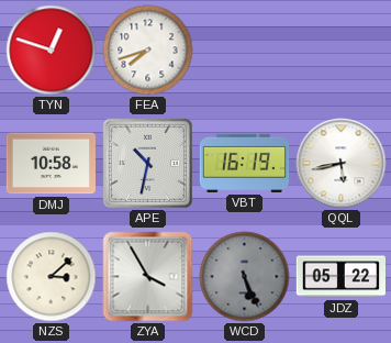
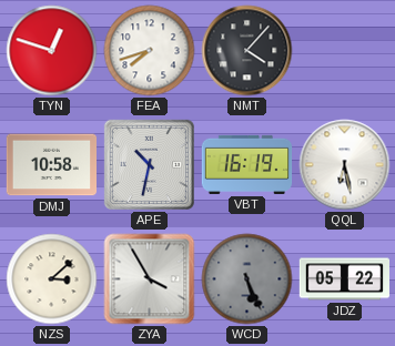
NMT: none -> 4:07
QQL: 5:43 -> 6:28
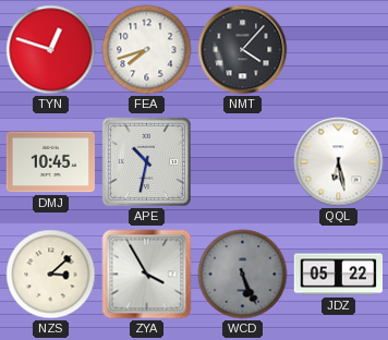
DMJ: 10:58 -> 10:45
VBT: 16:19 -> none
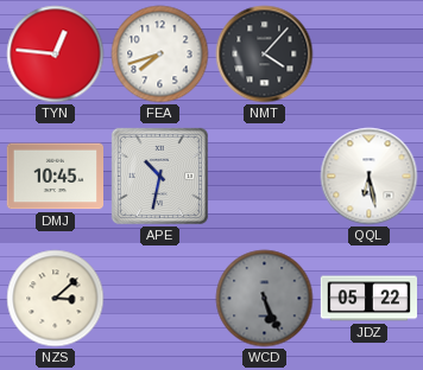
TYN: 12:48 -> 12:46
ZYA: 3:55 -> none
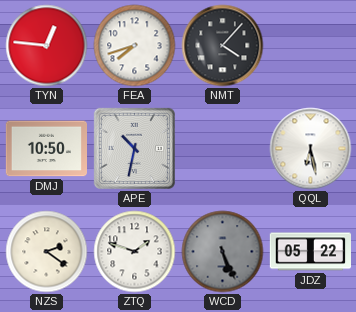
DMJ: 10:45 -> 10:50
NZS: 3:08 -> 2:21
ZTQ: none -> 1:48
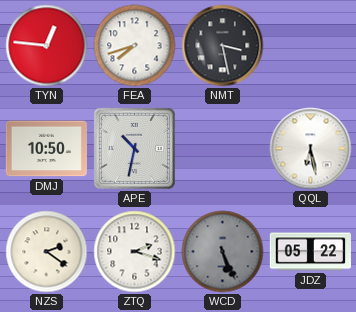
NMT: 4:07 -> 3:28
ZTQ: 1:48 -> 2:18
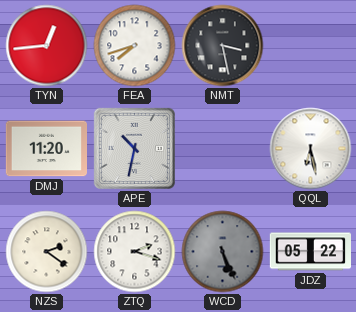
TYN: 12:46 -> 12:44
DMJ: 10:50 -> 11:20
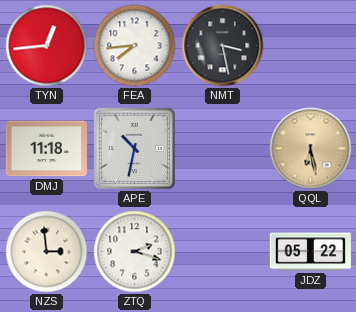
FEA: 7:42 -> 7:44
DMJ: 11:20 -> 11:18
QQL dial: white -> champagne
NZS: 2:21 -> 2:59
WCD: 5:26 -> none
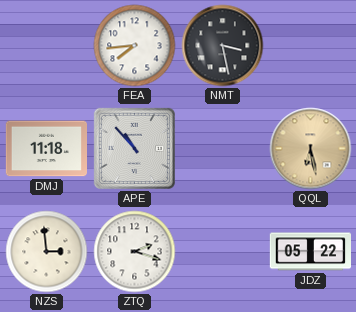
TYN: 12:44 -> none
APE: 10:32 -> 10:53
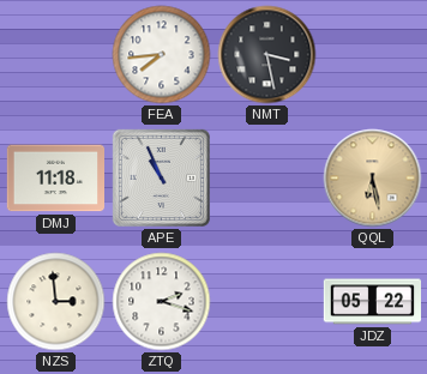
APE: 10:53 -> 10:56
